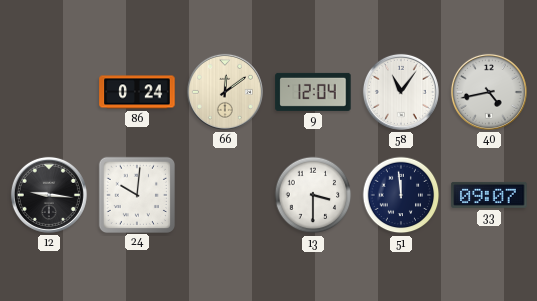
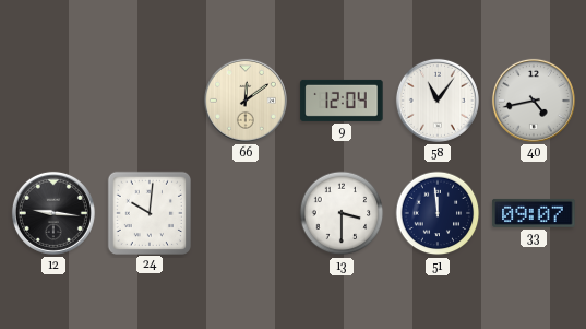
86: 0:24 -> none
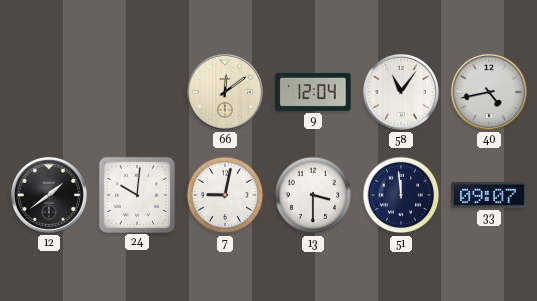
12: 9:16 -> 1:39
7: none -> 9:02
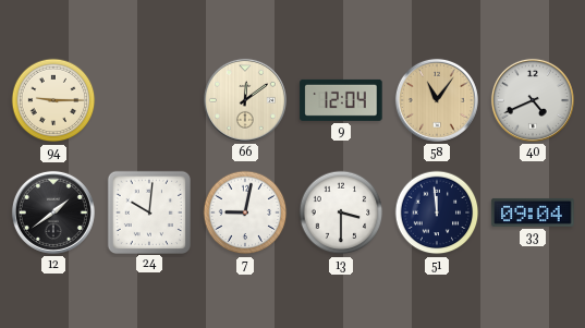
94: none -> 9:15
58 dial: white -> champagne
40: 4:43 -> 4:41
33: 09:07 -> 09:04
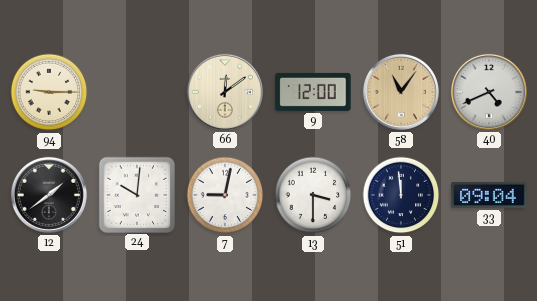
9: 12:04 -> 12:00
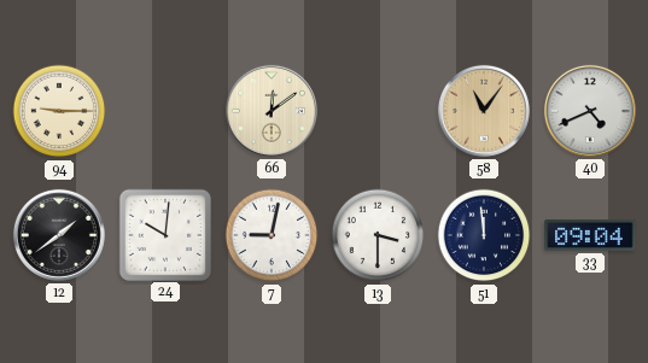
9: 12:00 -> none
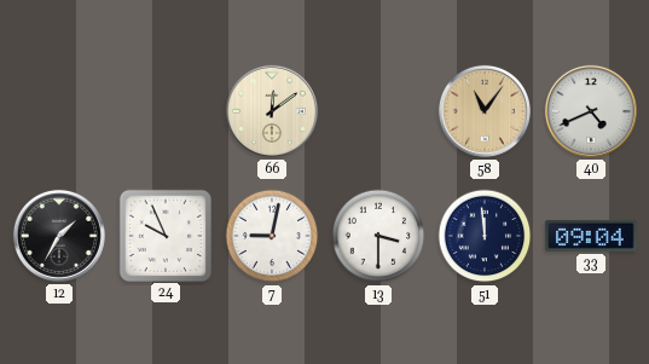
94: 9:15 -> none
12: 1:39 -> 1:35
24: 10:01 -> 9:56
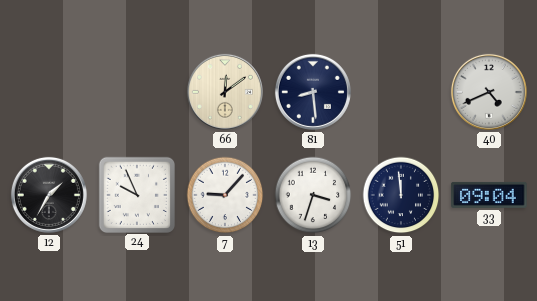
81: none -> 8:29
58: 11:06 -> none
7: 9:02 -> 9:07
13: 3:30 -> 3:33
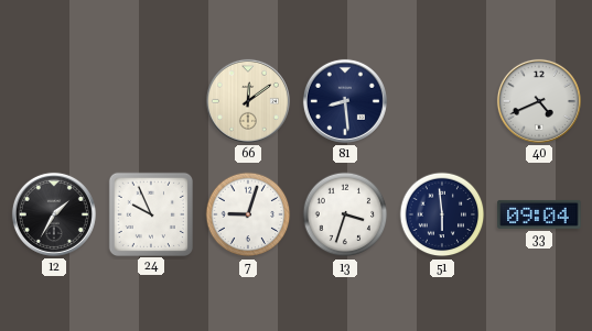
7: 9:07 -> 9:03
51: 11:59 -> 5:59
